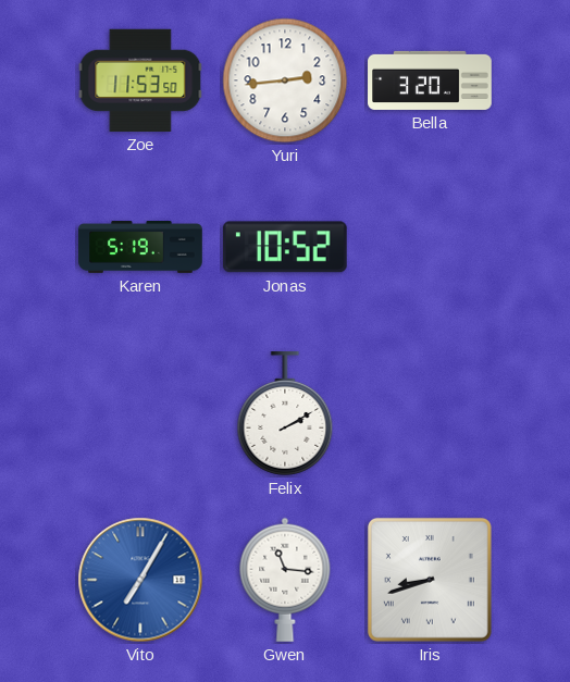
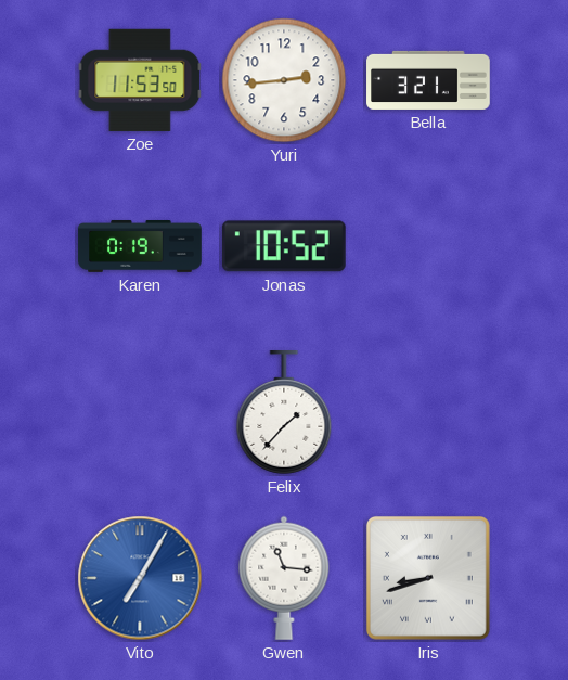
Bella: 3:20 -> 3:21
Karen: 5:19 -> 0:19
Felix: 2:10 -> 1:37
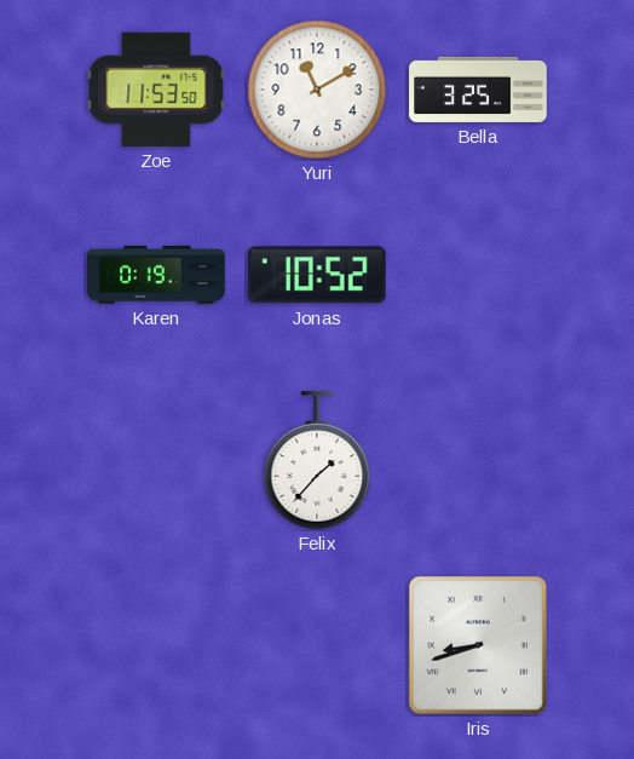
Yuri: 2:44 -> 11:10
Bella: 3:21 -> 3:25
Vito: 7:05 -> none
Gwen: 11:16 -> none
